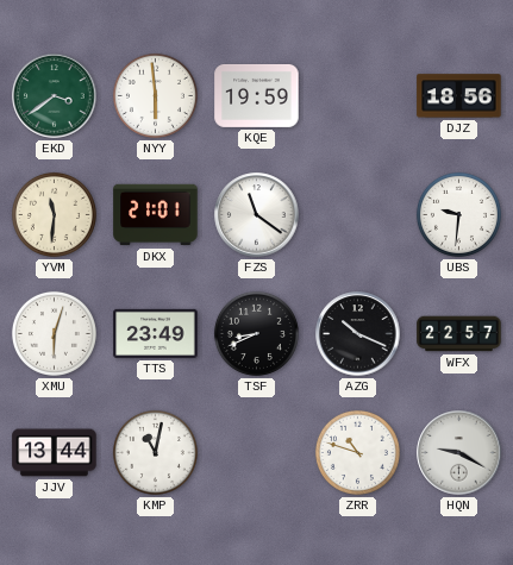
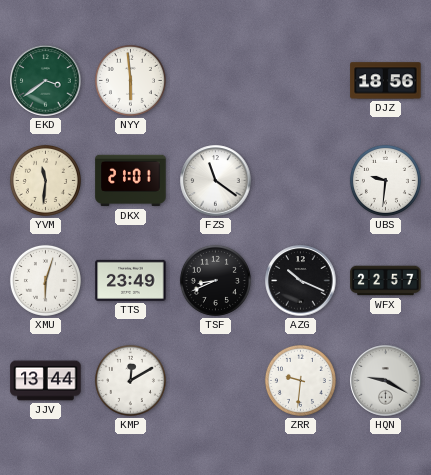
KQE: 19:59 -> none
KMP: 11:02 -> 12:10
ZRR: 10:48 -> 9:31
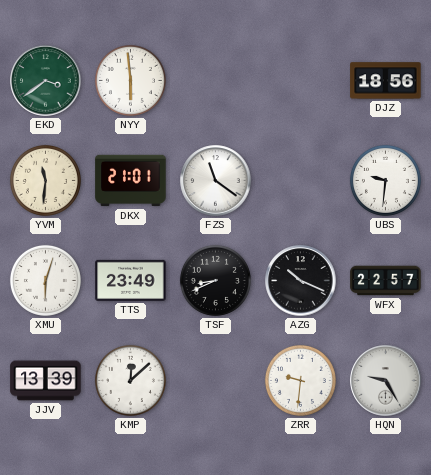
JJV: 13:44 -> 13:39
KMP: 12:10 -> 12:08
HQN: 9:20 -> 9:25
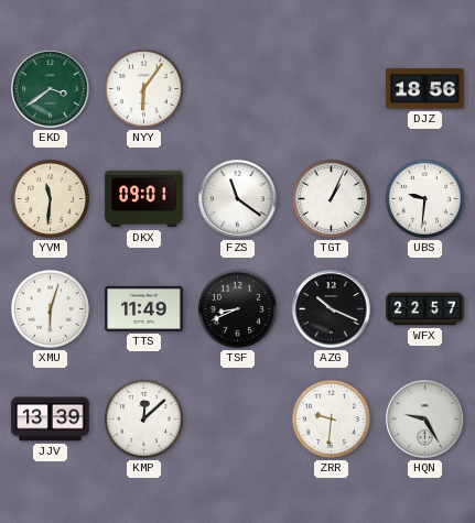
NYY: 5:59 -> 6:06
DKX: 21:01 -> 09:01
TGT: none -> 1:04
TTS: 23:49 -> 11:49
